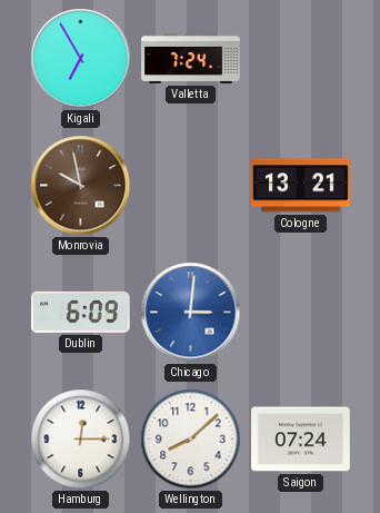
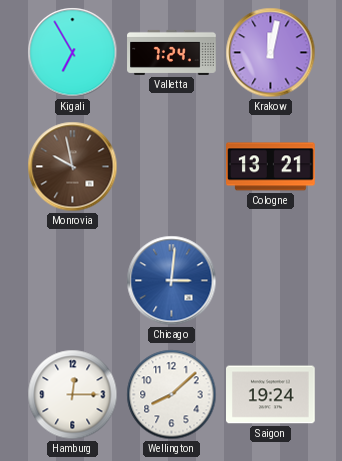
Krakow: none -> 12:02
Dublin: 6:09 -> none
Saigon: 07:24 -> 19:24
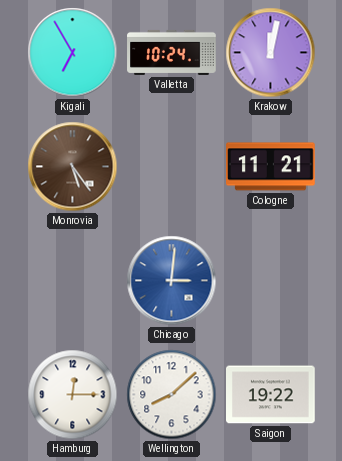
Valletta: 7:24 -> 10:24
Monrovia: 9:58 -> 5:24
Cologne: 13:21 -> 11:21
Saigon: 19:24 -> 19:22
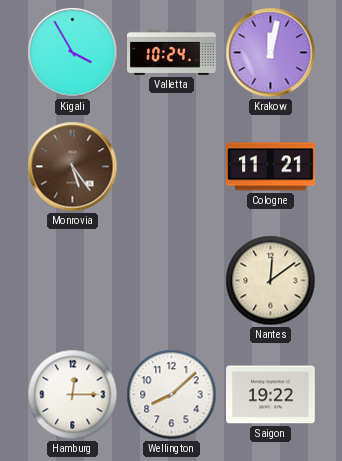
Kigali: 6:55 -> 3:55
Chicago: 3:01 -> none
Nantes: none -> 12:09
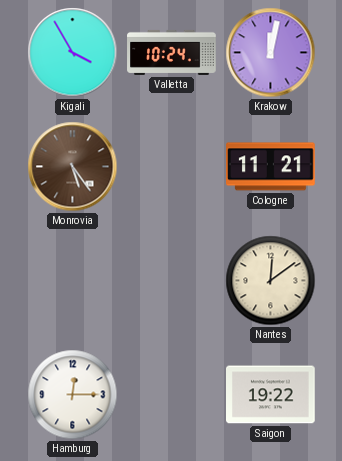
Wellington: 8:08 -> none
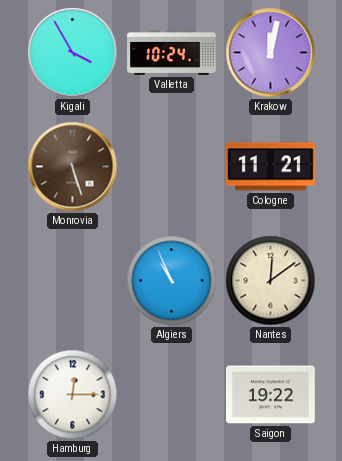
Monrovia: 5:24 -> 5:27
Algiers: none -> 10:56
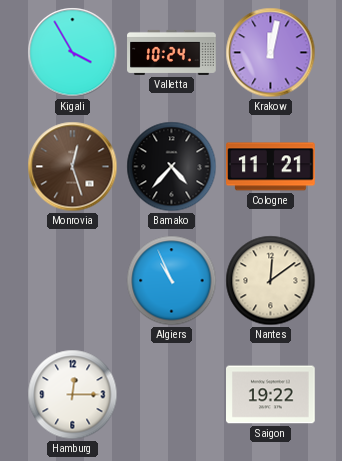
Monrovia: 5:27 -> 12:27
Bamako: none -> 4:37
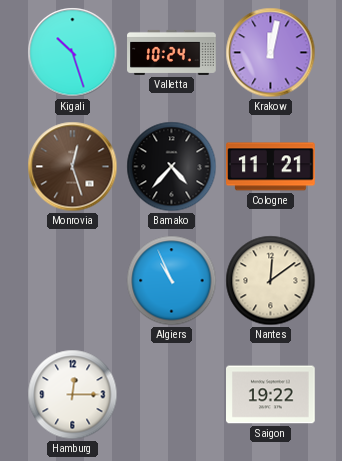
Kigali: 3:55 -> 10:27
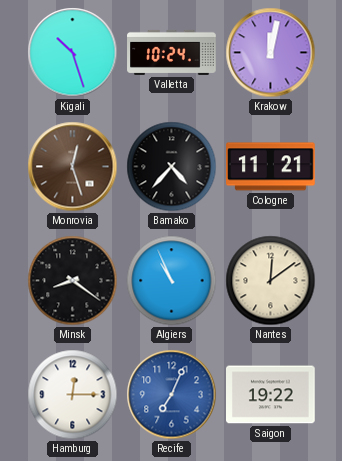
Minsk: none -> 8:21
Recife: none -> 7:04
